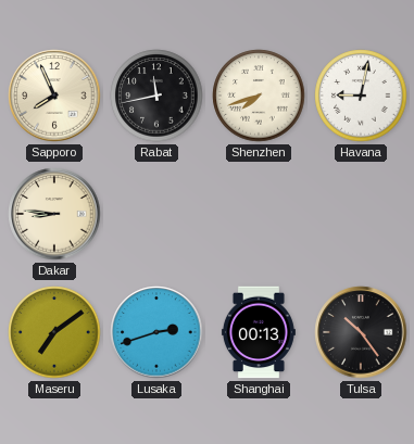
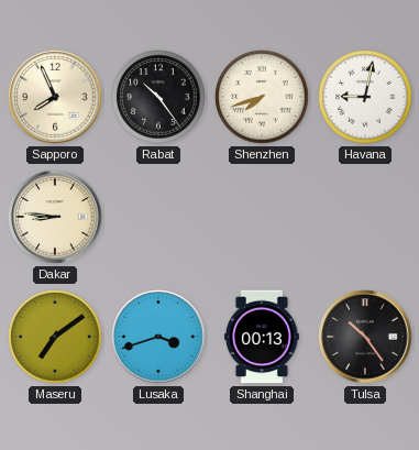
Rabat: 11:43 -> 10:24
Lusaka: 2:42 -> 3:42
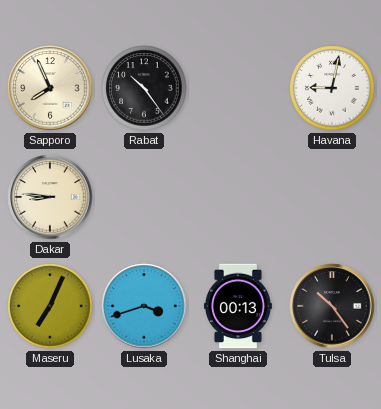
Shenzhen: 7:42 -> none
Maseru: 7:09 -> 7:04
